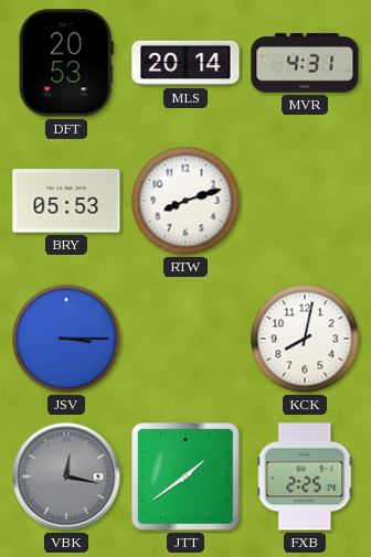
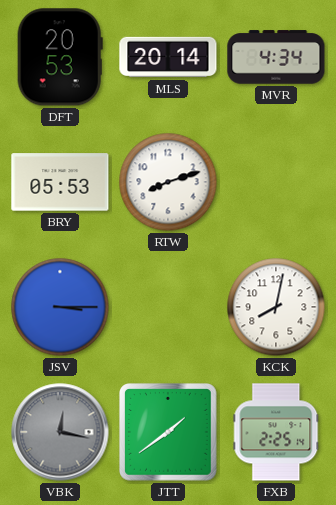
MVR: 4:31 -> 4:34
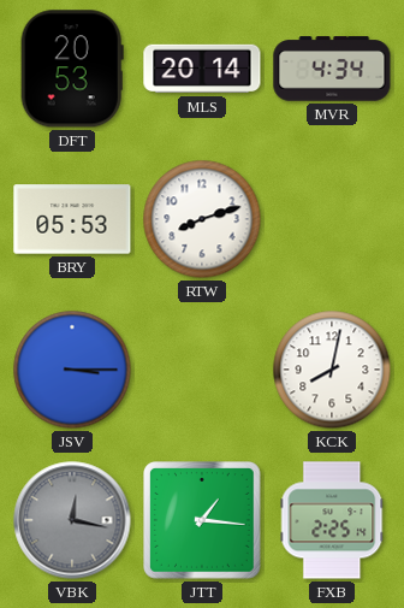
JTT: 1:39 -> 1:16
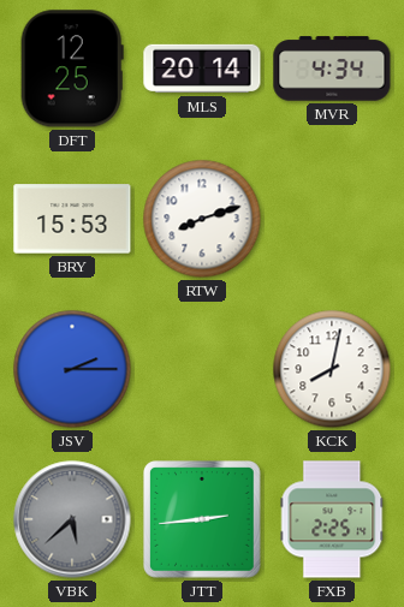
DFT: 20:53 -> 12:25
BRY: 05:53 -> 15:53
JSV: 3:15 -> 2:15
VBK: 12:17 -> 5:38
JTT: 1:16 -> 2:44
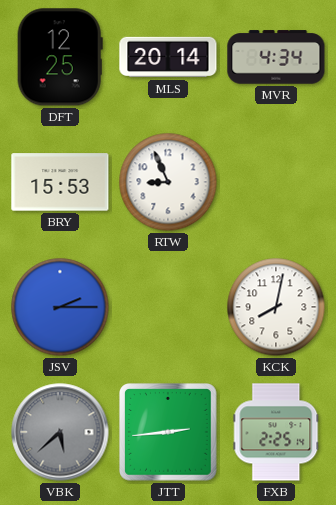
RTW: 8:12 -> 8:56
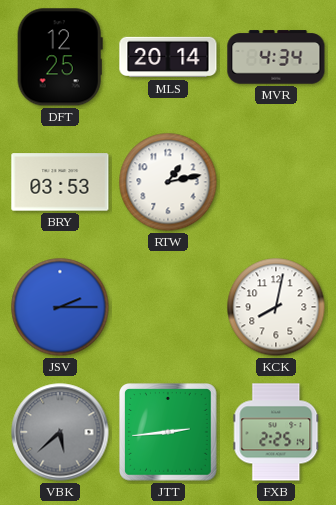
BRY: 15:53 -> 03:53
RTW: 8:56 -> 1:13
